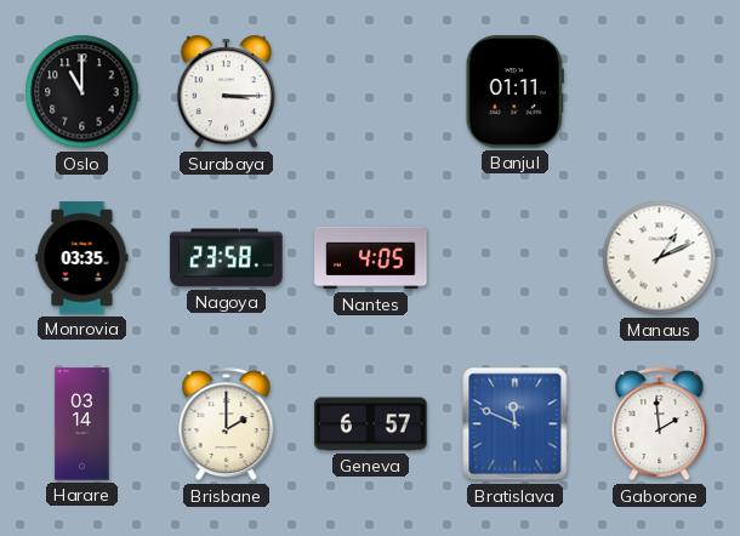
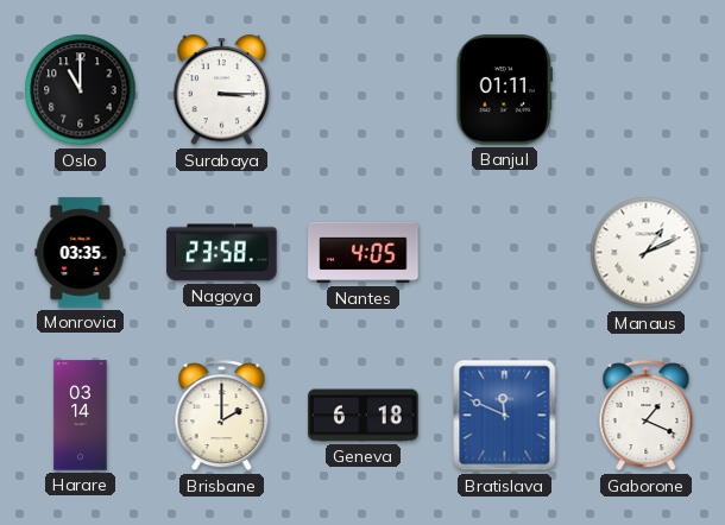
Geneva: 6:57 -> 6:18
Gaborone: 1:59 -> 1:19
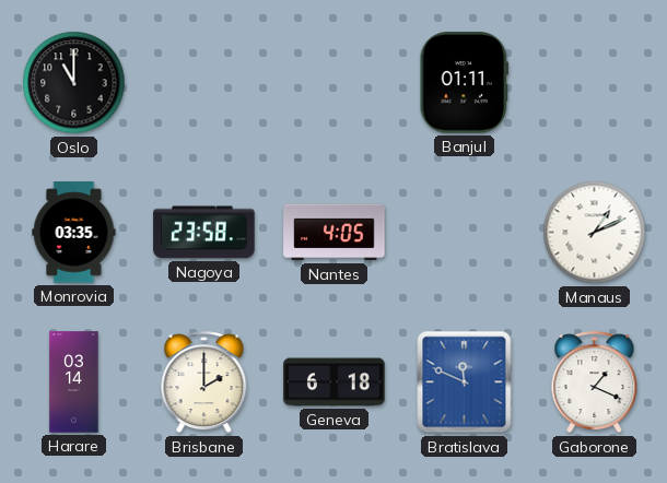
Surabaya: 3:15 -> none
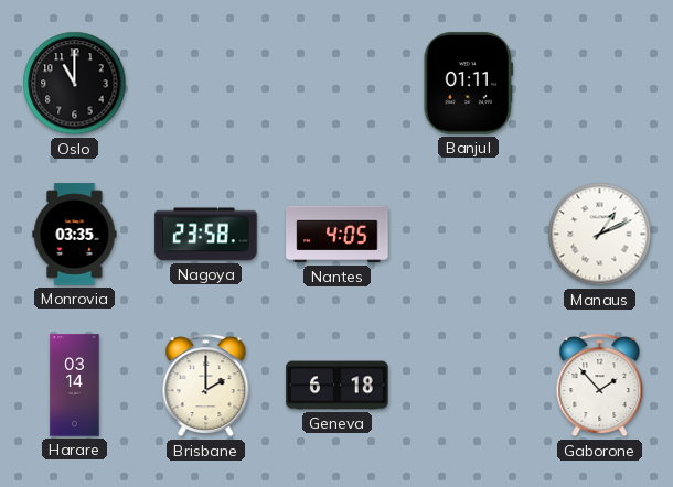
Bratislava: 11:49 -> none
Gaborone: 1:19 -> 1:53
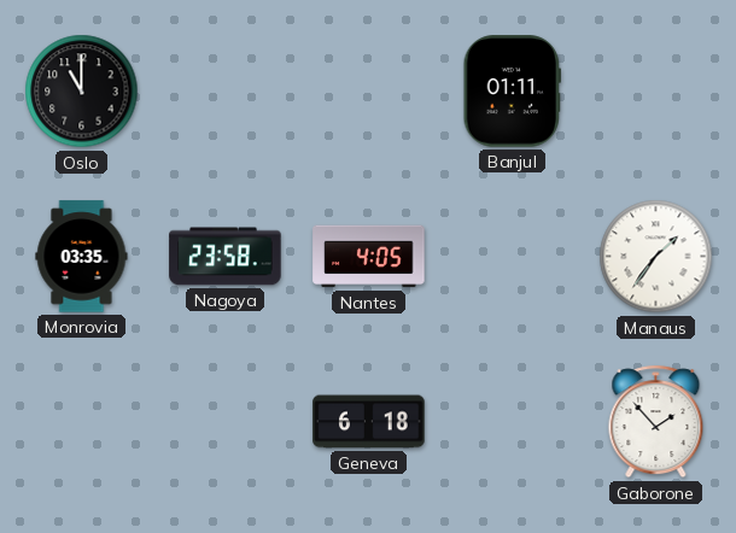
Manaus: 1:11 -> 1:36
Harare: 03:14 -> none
Brisbane: 2:00 -> none
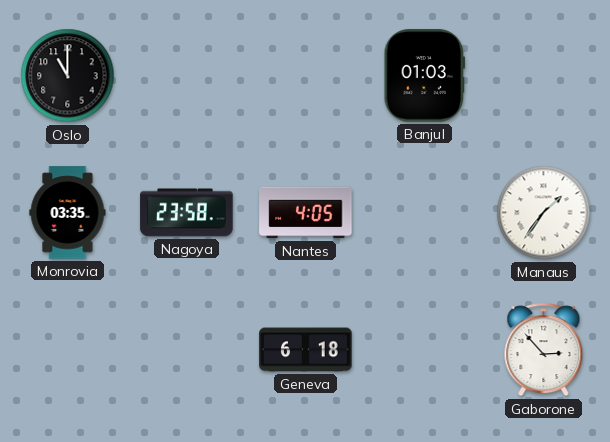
Banjul: 01:11 -> 01:03
Gaborone: 1:53 -> 2:53
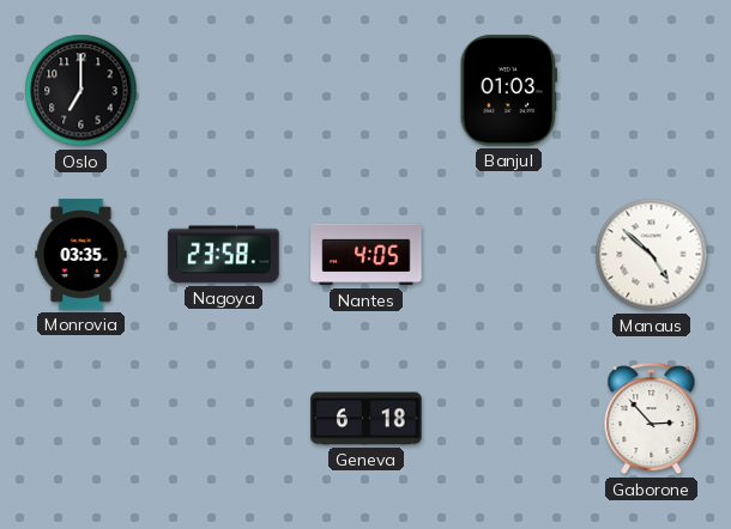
Oslo: 11:00 -> 7:00
Manaus: 1:36 -> 4:52
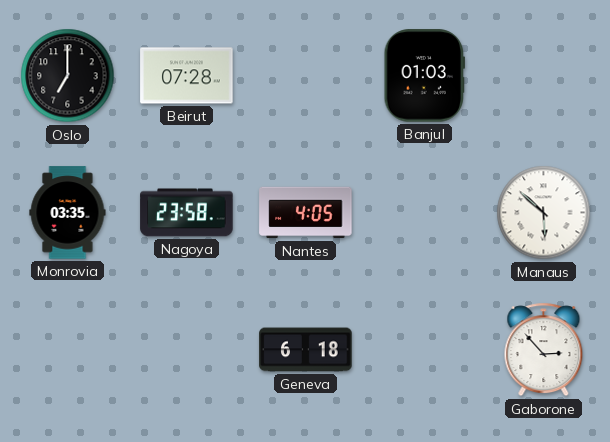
Beirut: none -> 07:28
Manaus: 4:52 -> 5:52
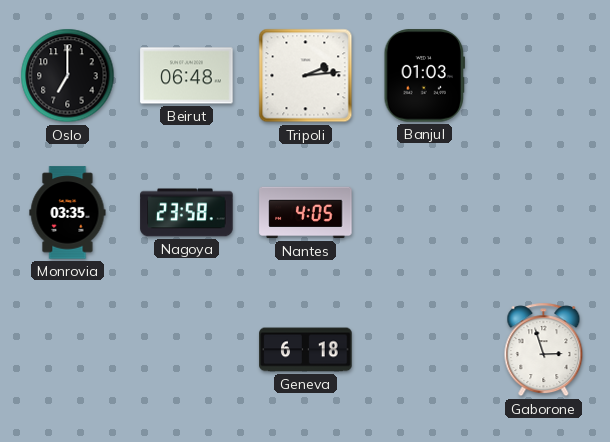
Beirut: 07:28 -> 06:48
Tripoli: none -> 2:14
Manaus: 5:52 -> none
Gaborone: 2:53 -> 2:57
